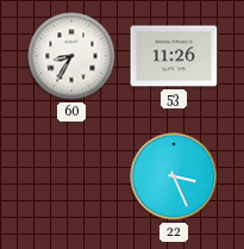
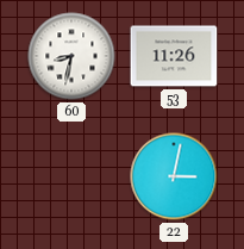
60: 8:35 -> 8:32
22: 3:26 -> 3:02
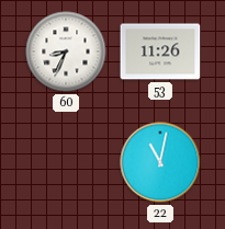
60: 8:32 -> 8:34
22: 3:02 -> 11:02
